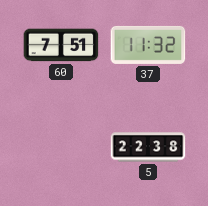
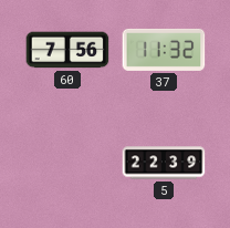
60: 7:51 -> 7:56
5: 22:38 -> 22:39
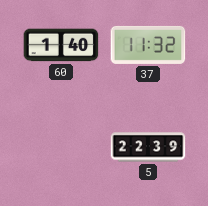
60: 7:56 -> 1:40
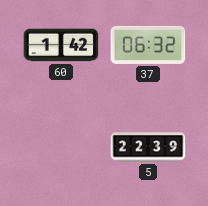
60: 1:40 -> 1:42
37: 11:32 -> 06:32
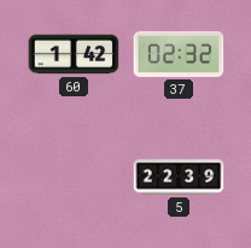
37: 06:32 -> 02:32
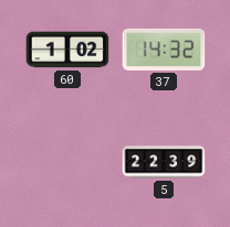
60: 1:42 -> 1:02
37: 02:32 -> 14:32
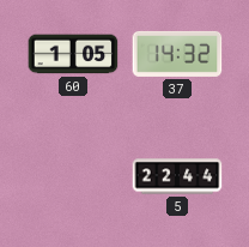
60: 1:02 -> 1:05
5: 22:39 -> 22:44
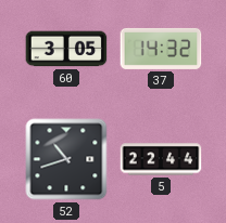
60: 1:05 -> 3:05
52: none -> 10:42
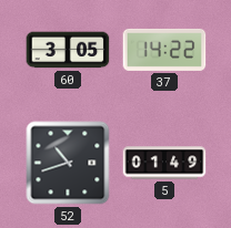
37: 14:32 -> 14:22
5: 22:44 -> 01:49
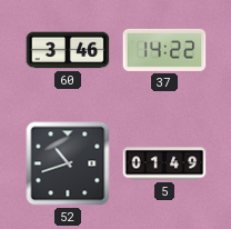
60: 3:05 -> 3:46
